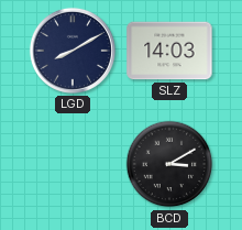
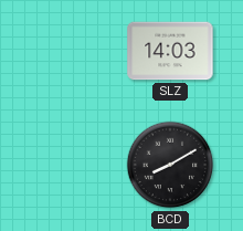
LGD: 8:10 -> none
BCD: 3:10 -> 8:10
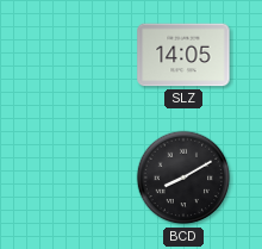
SLZ: 14:03 -> 14:05
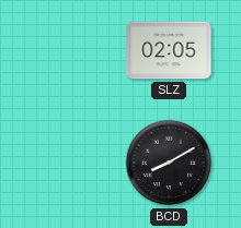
SLZ: 14:05 -> 02:05
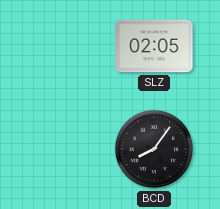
BCD: 8:10 -> 8:06
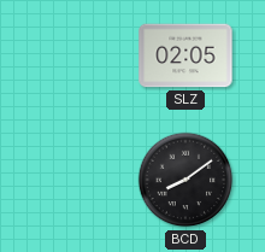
BCD: 8:06 -> 8:09
